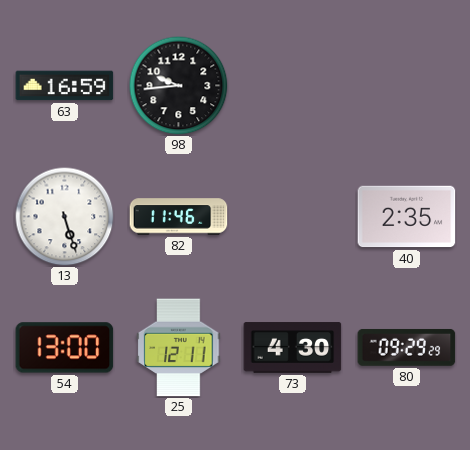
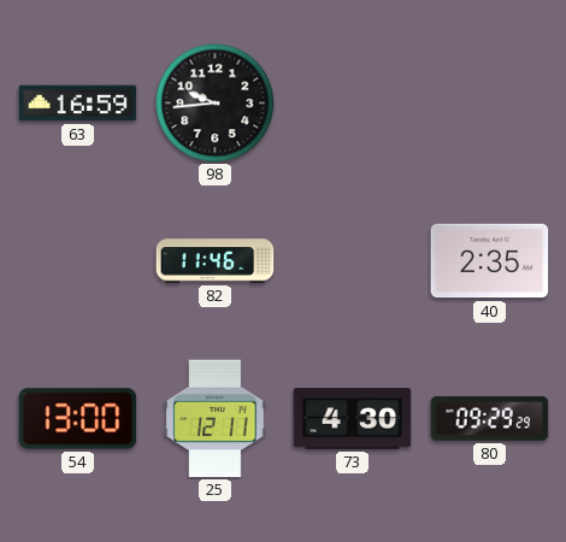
13: 5:27 -> none
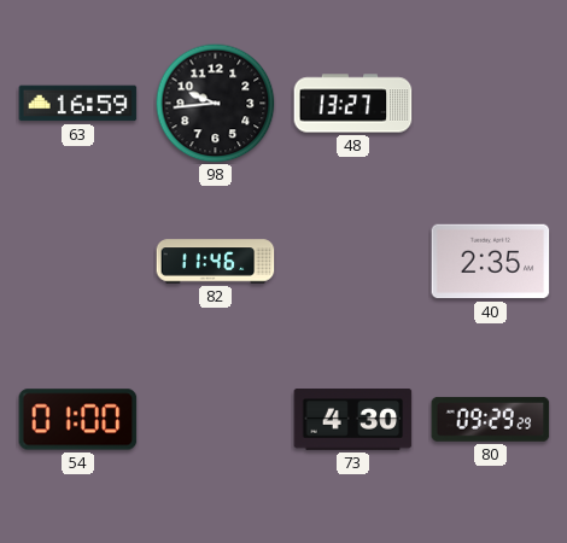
48: none -> 13:27
54: 13:00 -> 01:00
25: 12:11 -> none
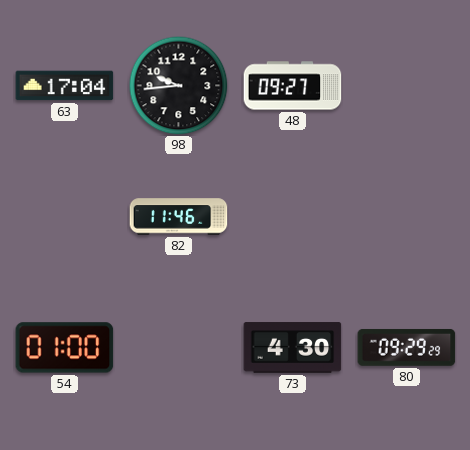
63: 16:59 -> 17:04
48: 13:27 -> 09:27
40: 2:35 -> none
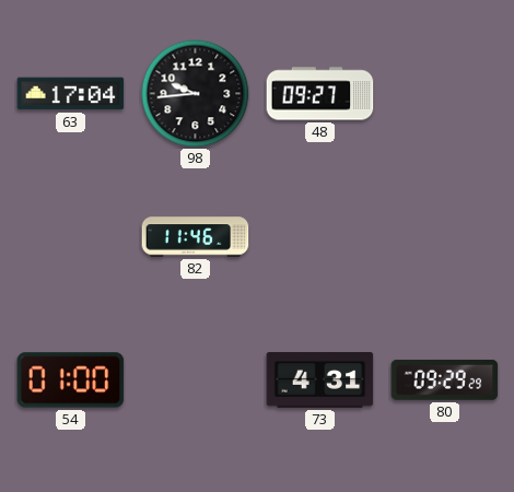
73: 4:30 -> 4:31
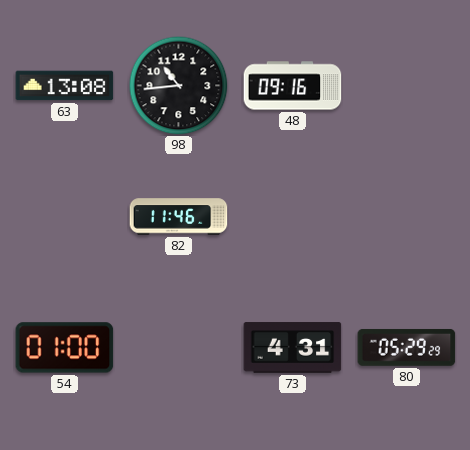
63: 17:04 -> 13:08
98: 9:44 -> 10:44
48: 09:27 -> 09:16
80: 09:29 -> 05:29
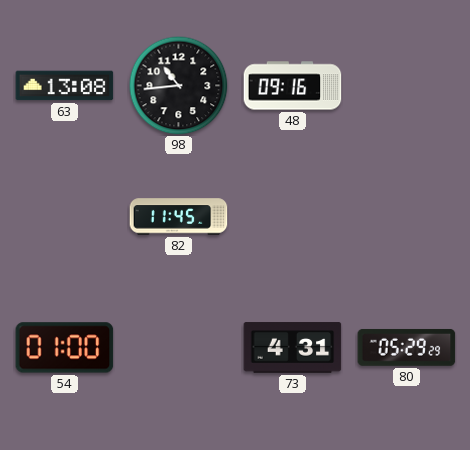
82: 11:46 -> 11:45
